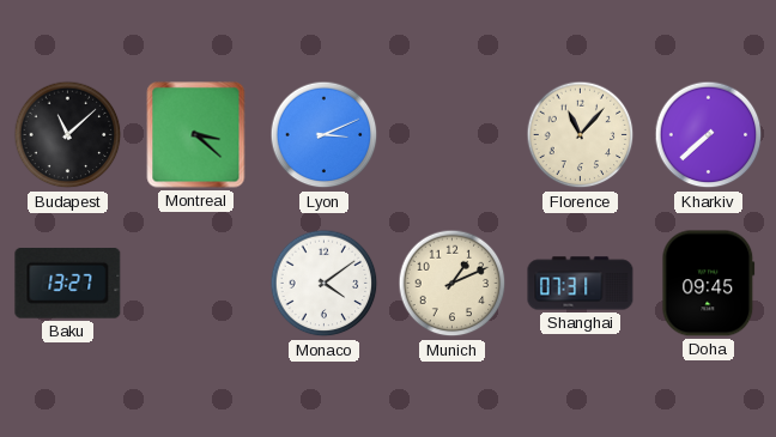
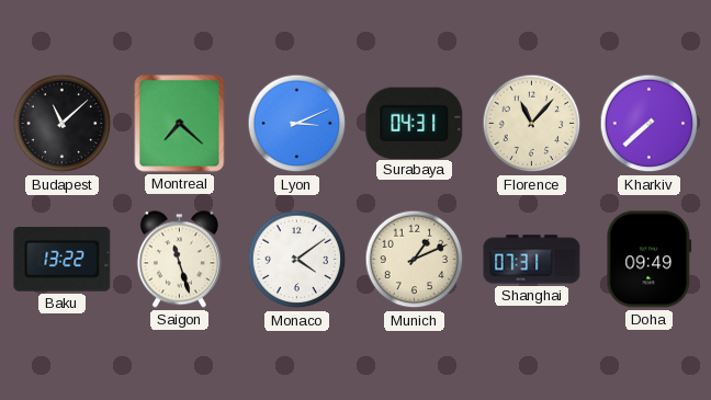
Montreal: 3:22 -> 7:22
Surabaya: none -> 04:31
Baku: 13:27 -> 13:22
Saigon: none -> 11:27
Doha: 09:45 -> 09:49
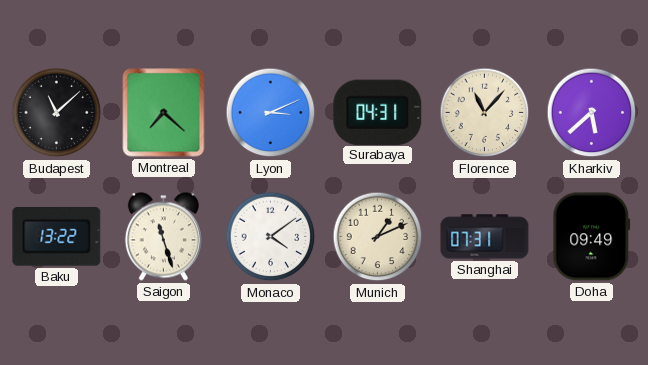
Kharkiv: 7:38 -> 5:38
